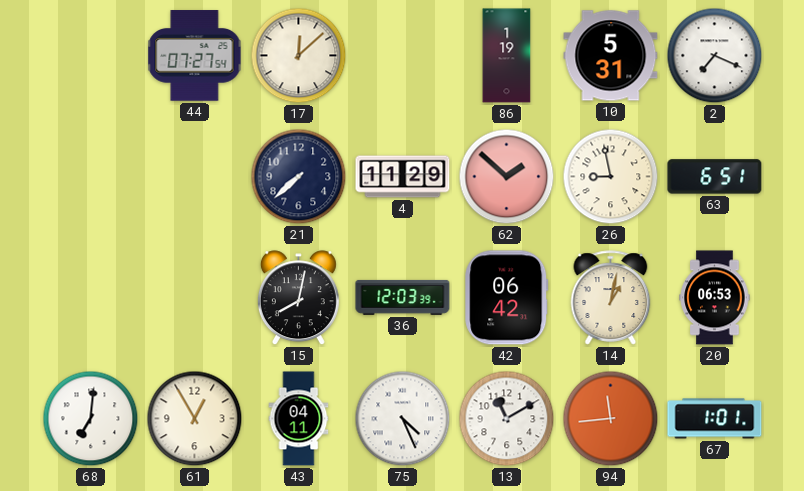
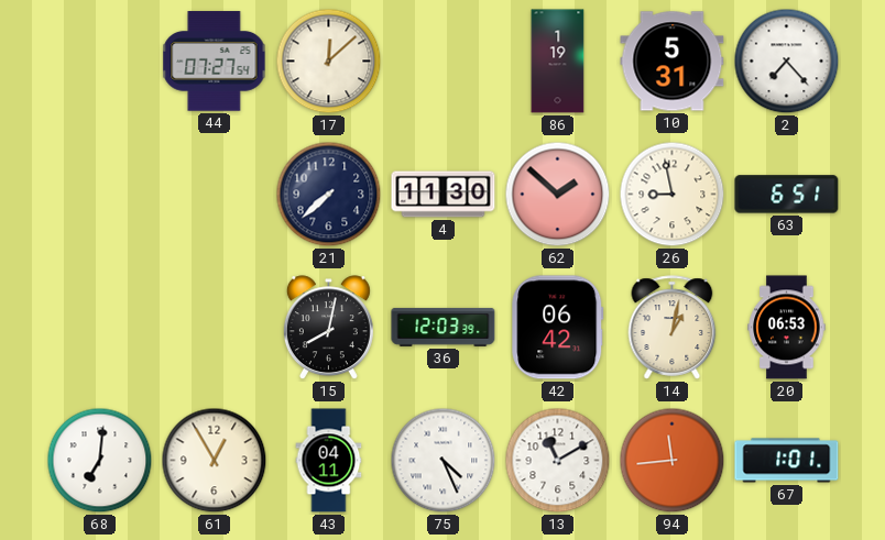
2: 7:19 -> 7:23
4: 11:29 -> 11:30
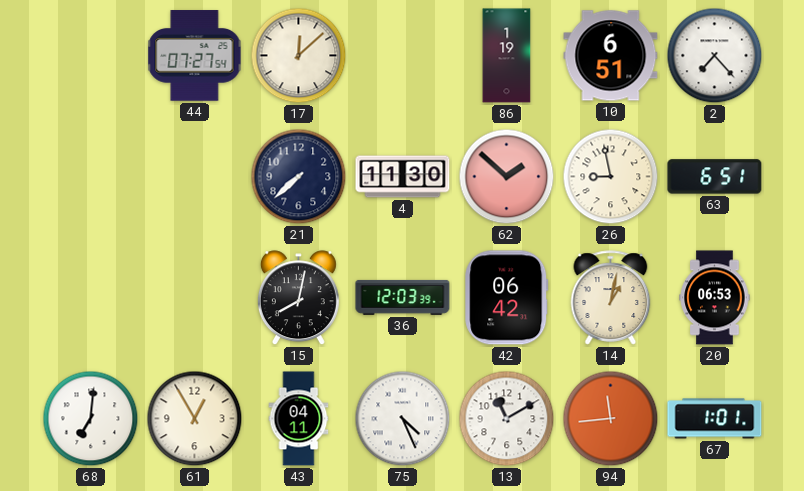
10: 5:31 -> 6:51
